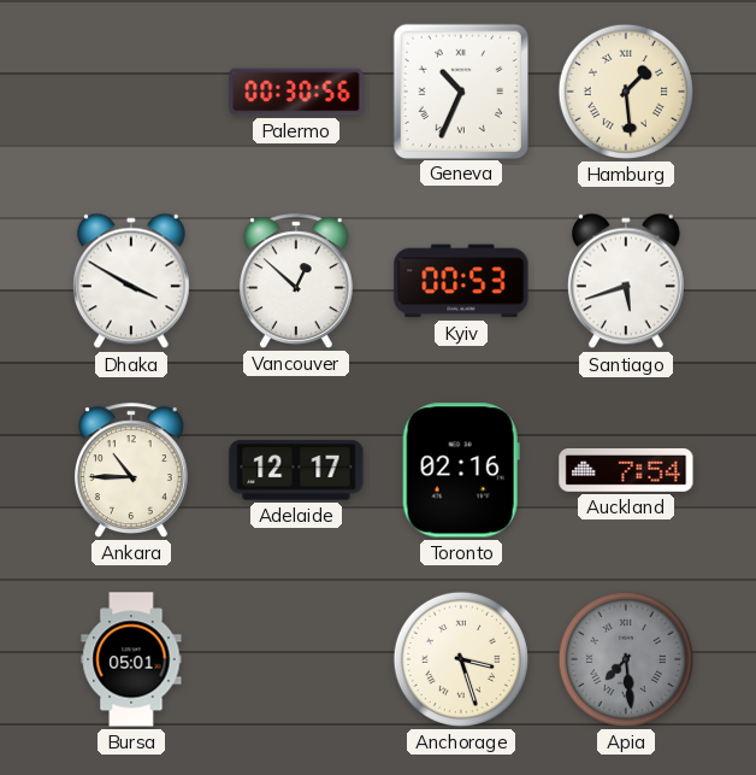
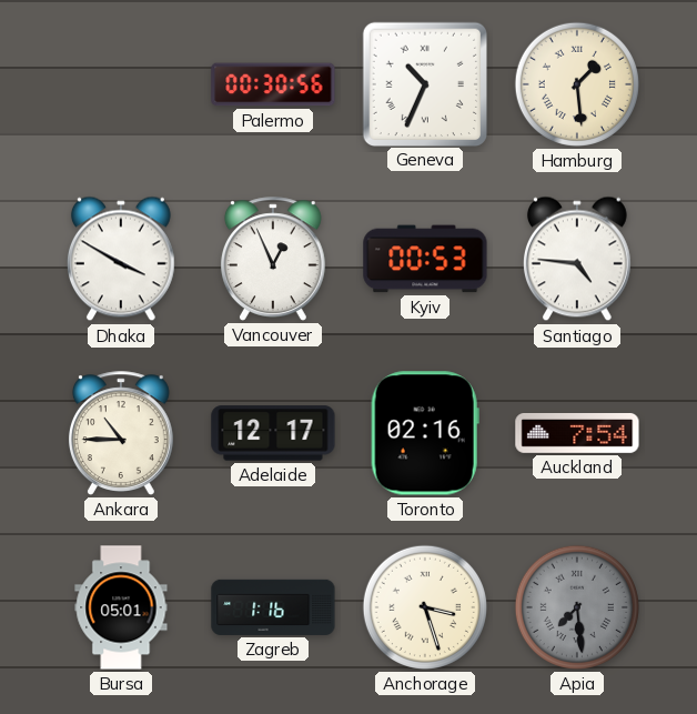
Vancouver: 12:52 -> 12:56
Santiago: 5:42 -> 4:46
Zagreb: none -> 1:16
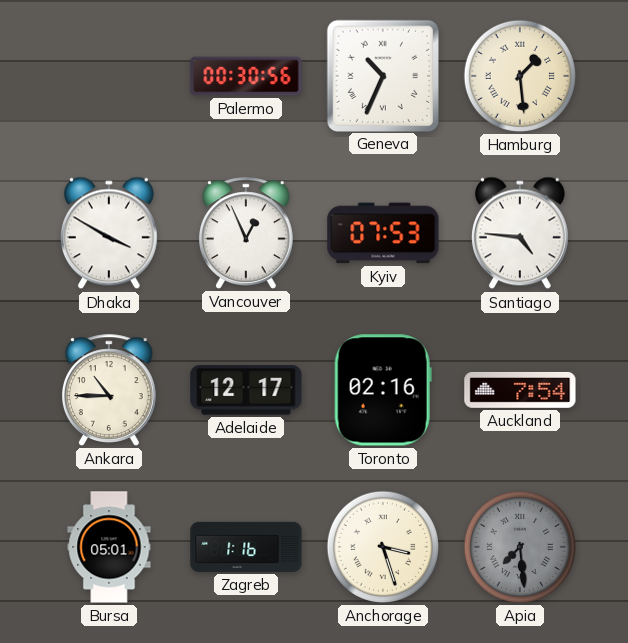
Kyiv: 00:53 -> 07:53
